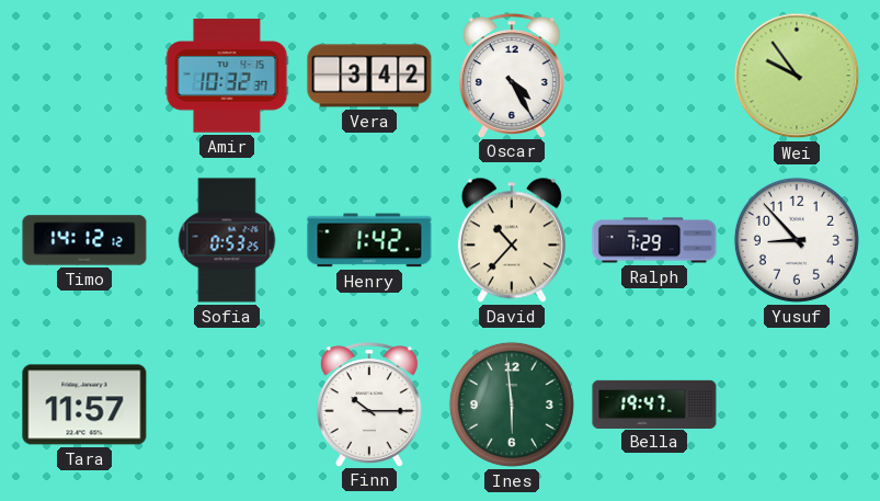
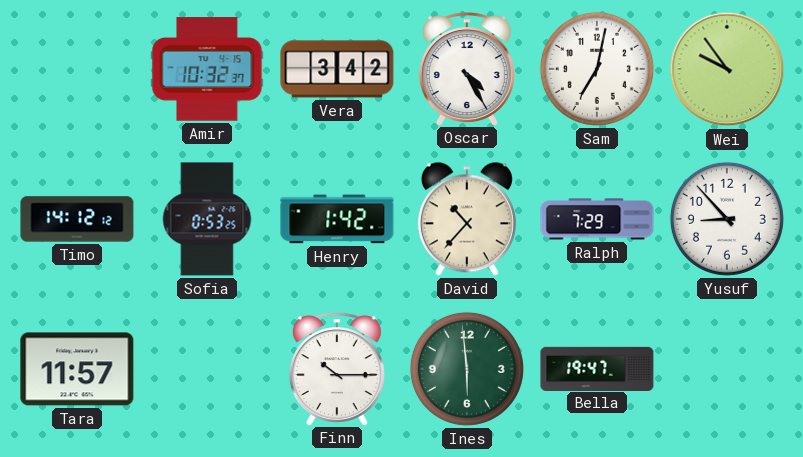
Sam: none -> 7:02
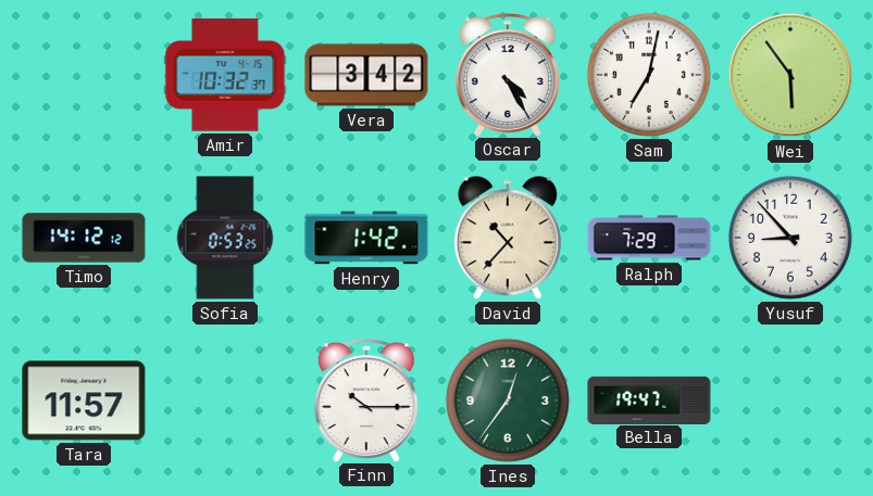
Wei: 9:54 -> 5:54
Ines: 5:59 -> 12:36
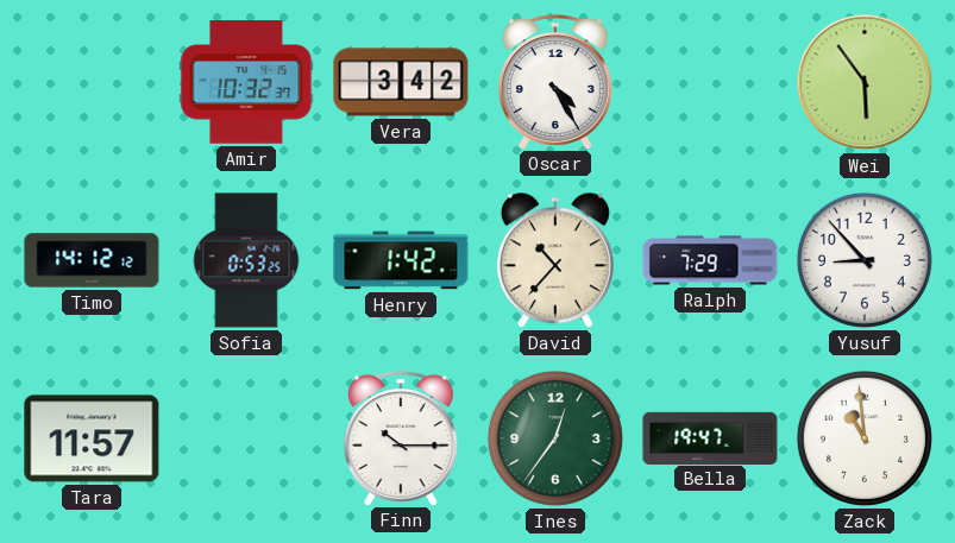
Sam: 7:02 -> none
Zack: none -> 10:59
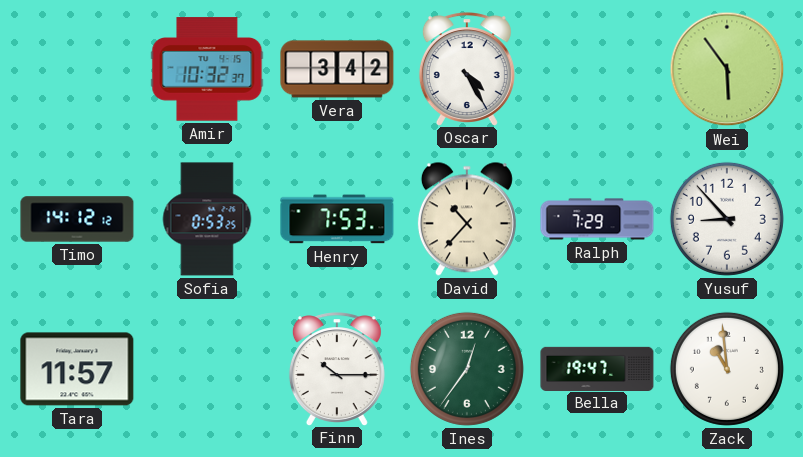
Henry: 1:42 -> 7:53
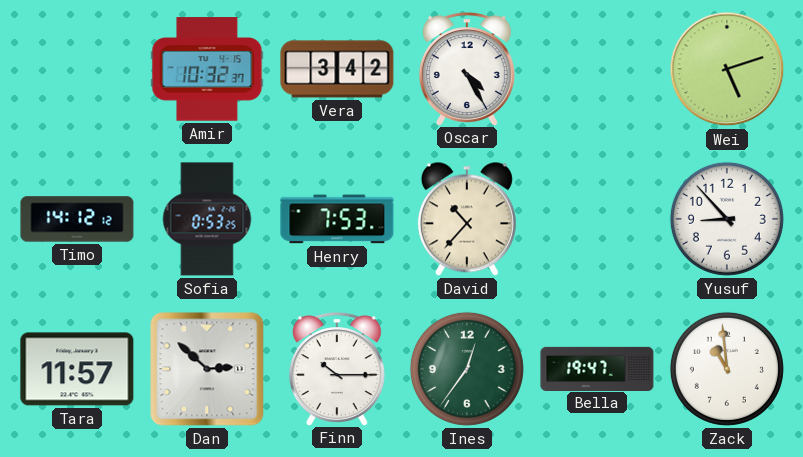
Wei: 5:54 -> 5:12
Ralph: 7:29 -> none
Dan: none -> 2:52
